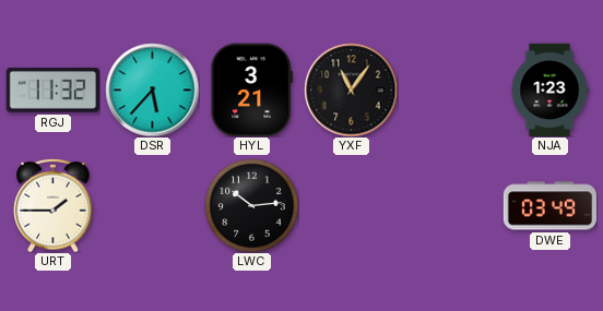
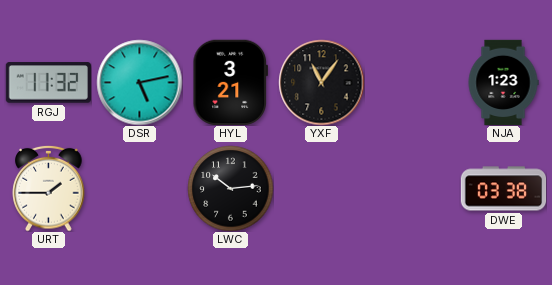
DSR: 5:37 -> 5:13
DWE: 03:49 -> 03:38
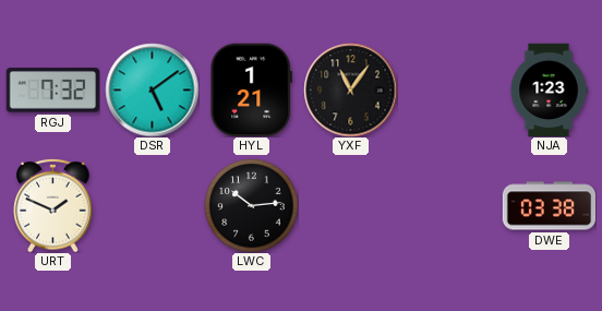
RGJ: 11:32 -> 7:32
DSR: 5:13 -> 5:09
HYL: 3:21 -> 1:21
URT: 1:45 -> 1:49
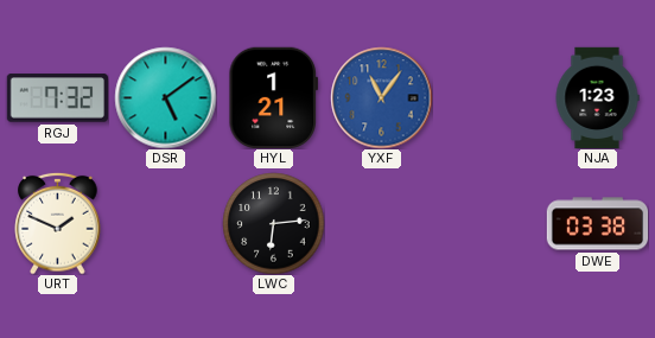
YXF dial: black -> blue
LWC: 10:14 -> 6:14
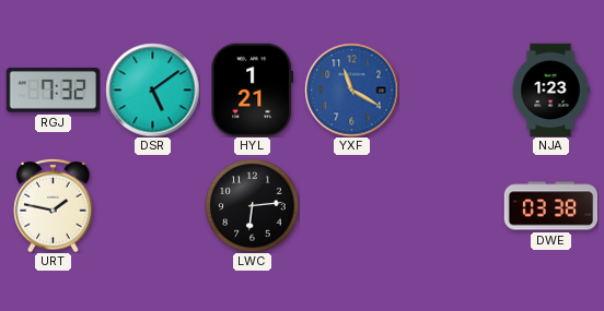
YXF: 11:06 -> 11:20
URT: 1:49 -> 1:47
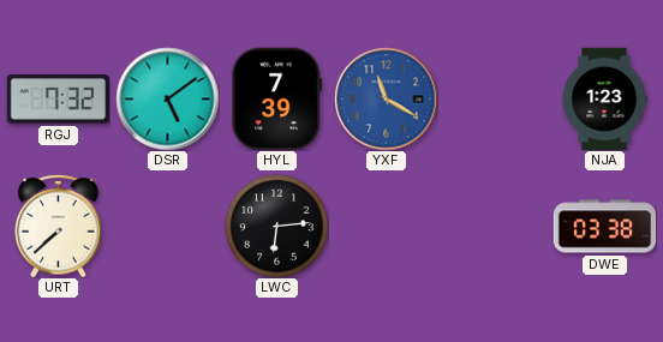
HYL: 1:21 -> 7:39
URT: 1:47 -> 7:38
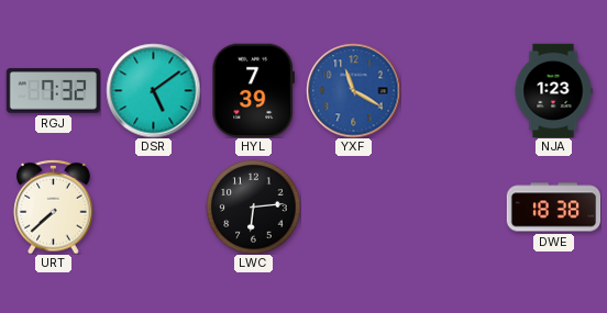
DWE: 03:38 -> 18:38
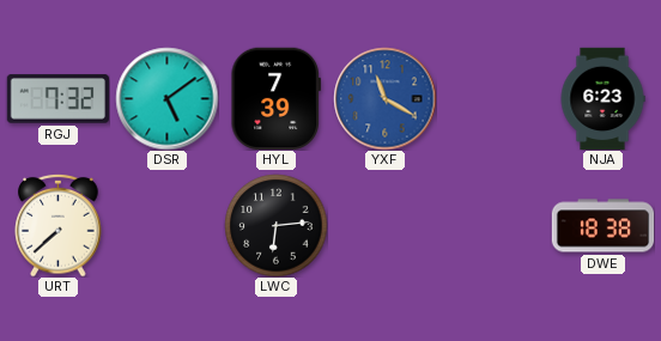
NJA: 1:23 -> 6:23
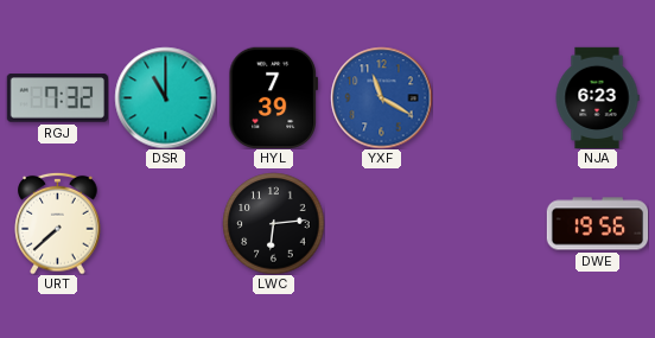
DSR: 5:09 -> 11:00
DWE: 18:38 -> 19:56
